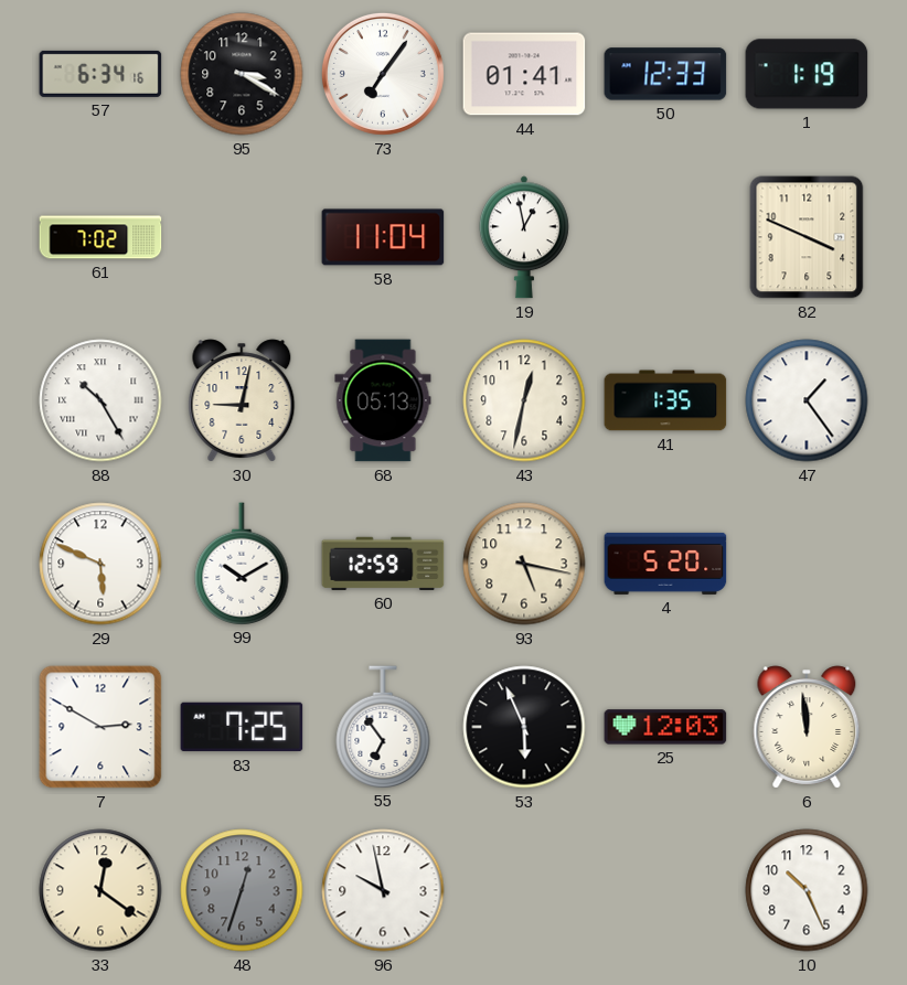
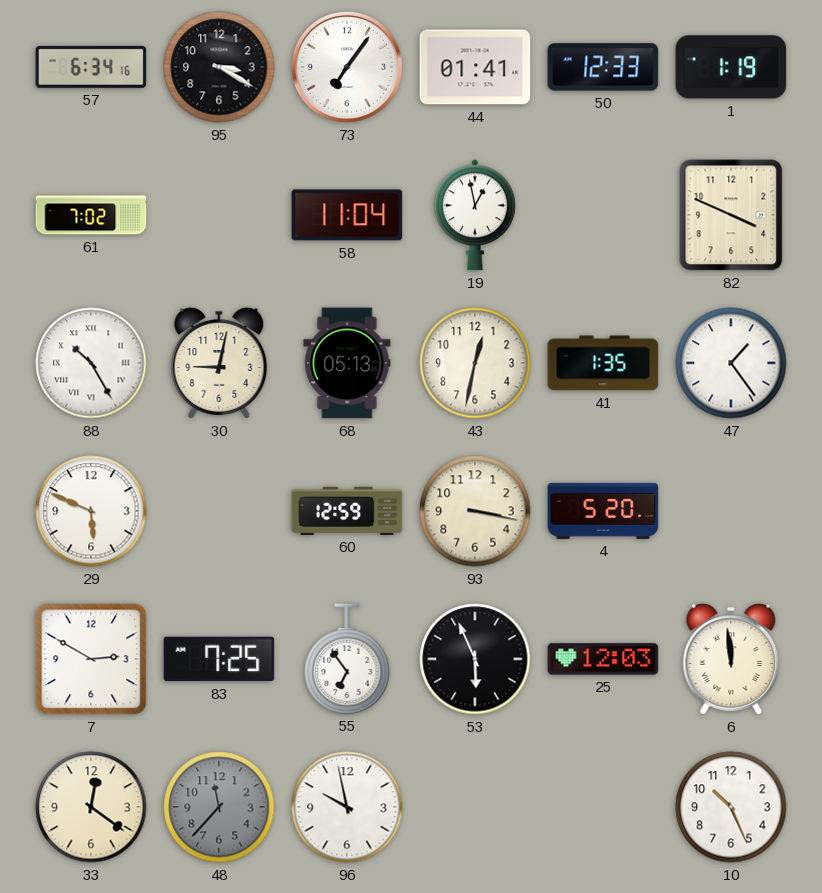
99: 10:10 -> none
93: 5:17 -> 3:17
48: 12:33 -> 11:37
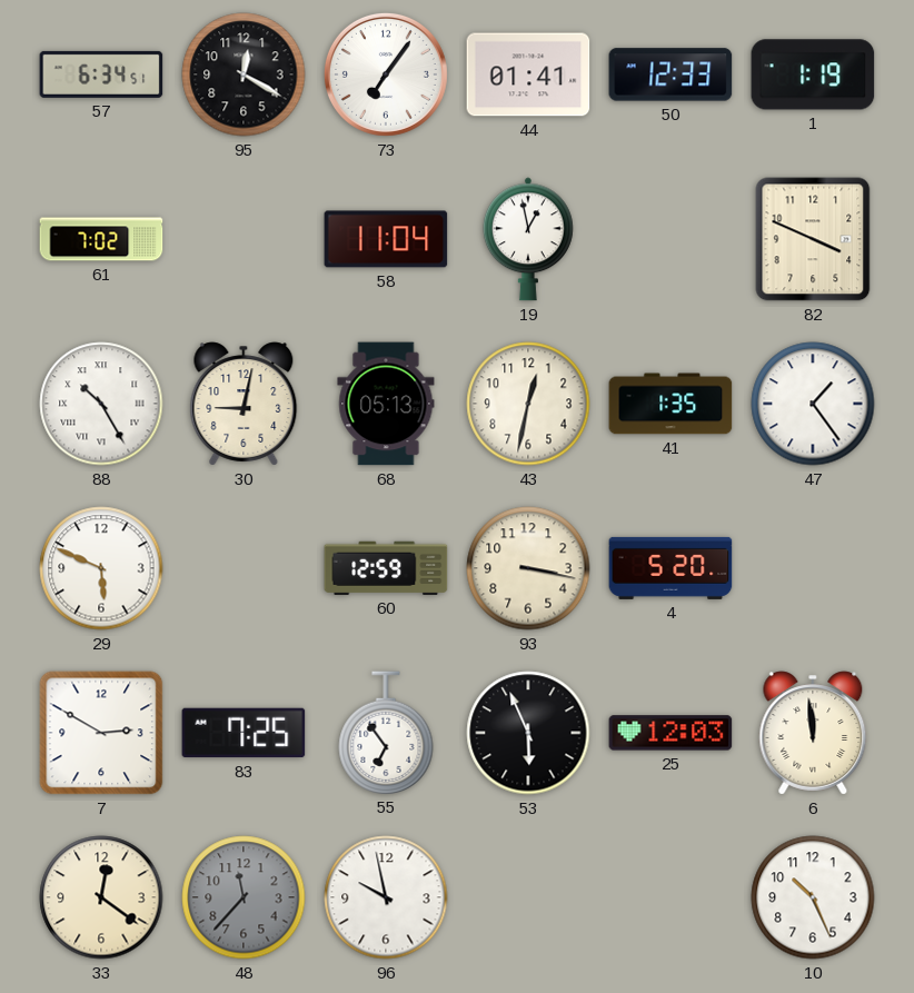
57: 6:34:16 -> 6:34:51
95: 3:20 -> 12:20
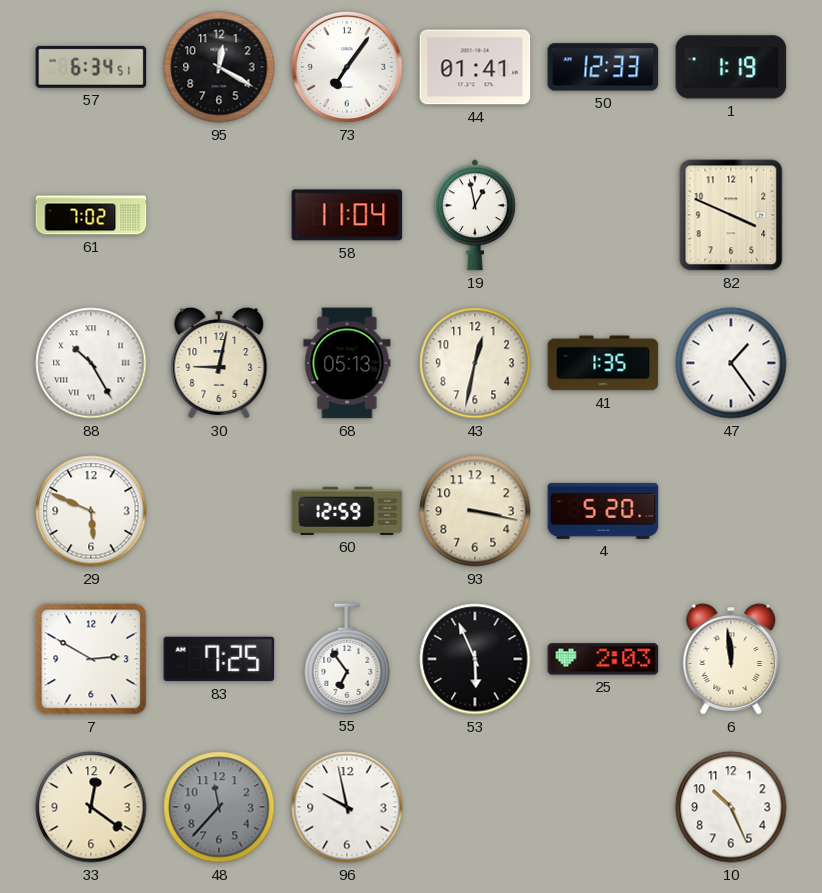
25: 12:03 -> 2:03
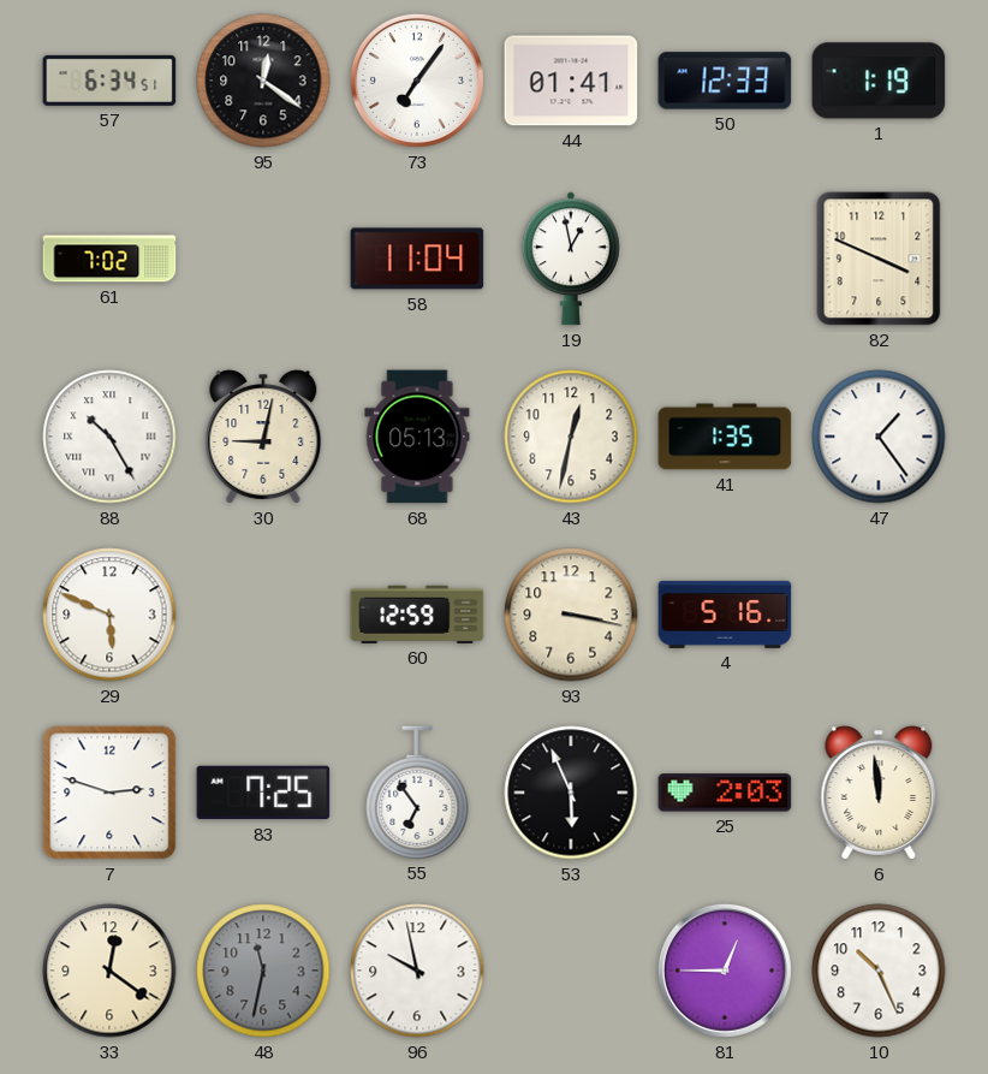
95: 12:20 -> 12:21
4: 5:20 -> 5:16
7: 2:50 -> 2:48
48: 11:37 -> 11:32
81: none -> 12:45
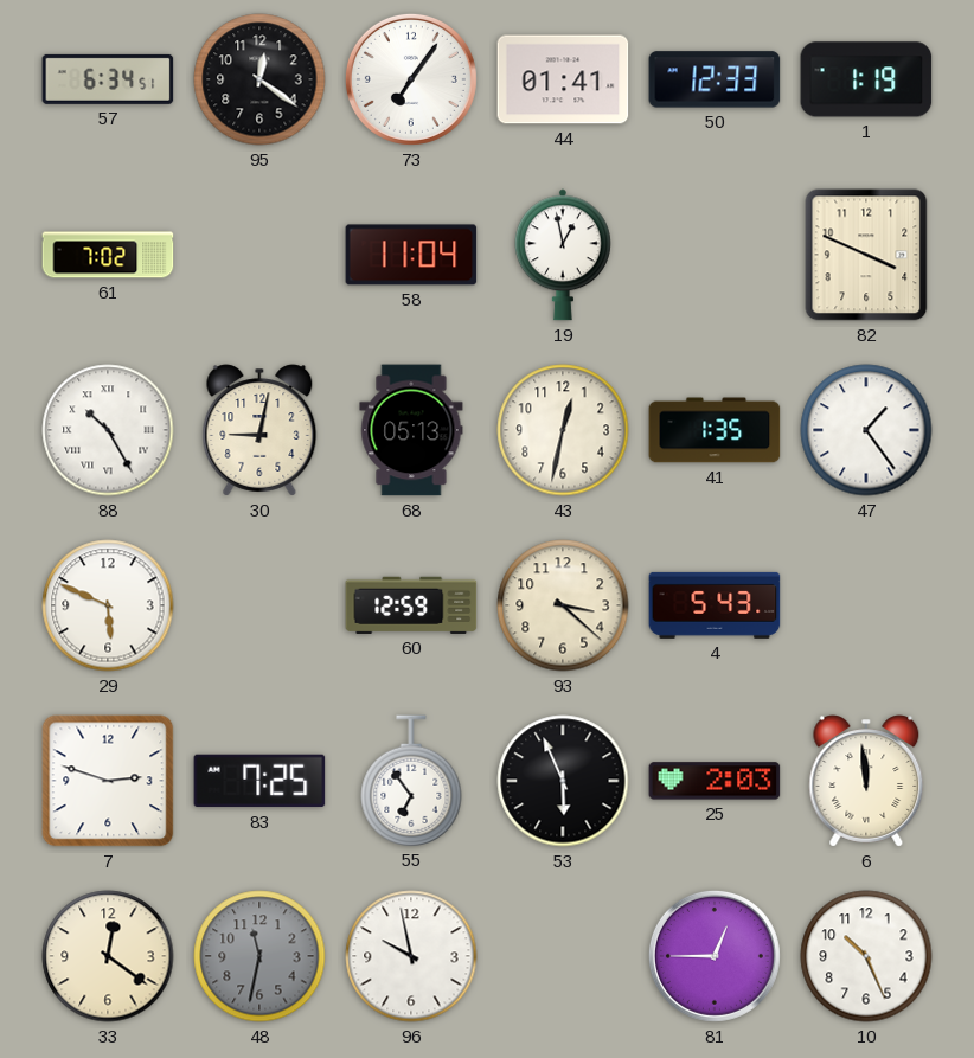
93: 3:17 -> 3:22
4: 5:16 -> 5:43
